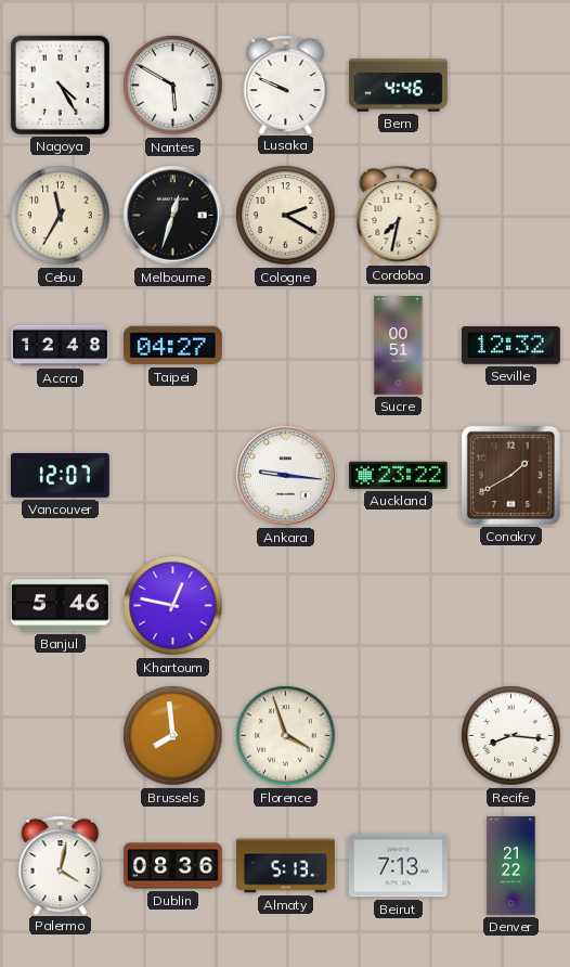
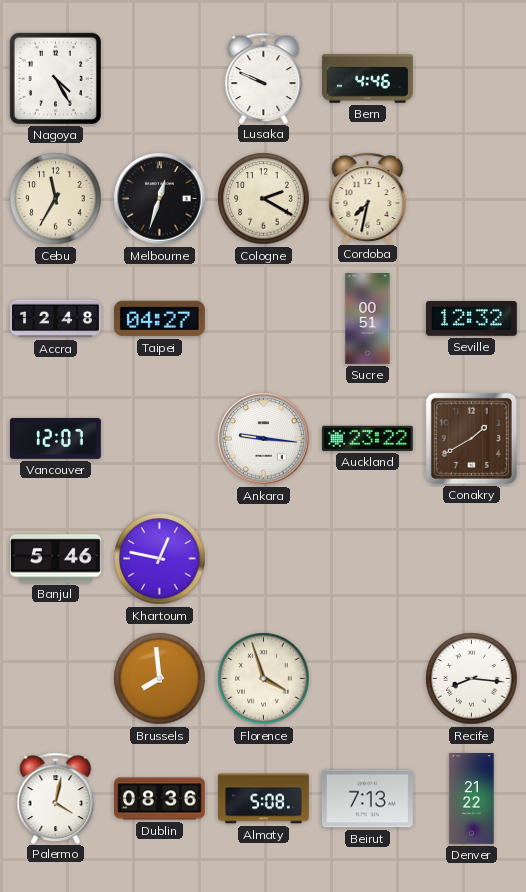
Nantes: 5:50 -> none
Almaty: 5:13 -> 5:08
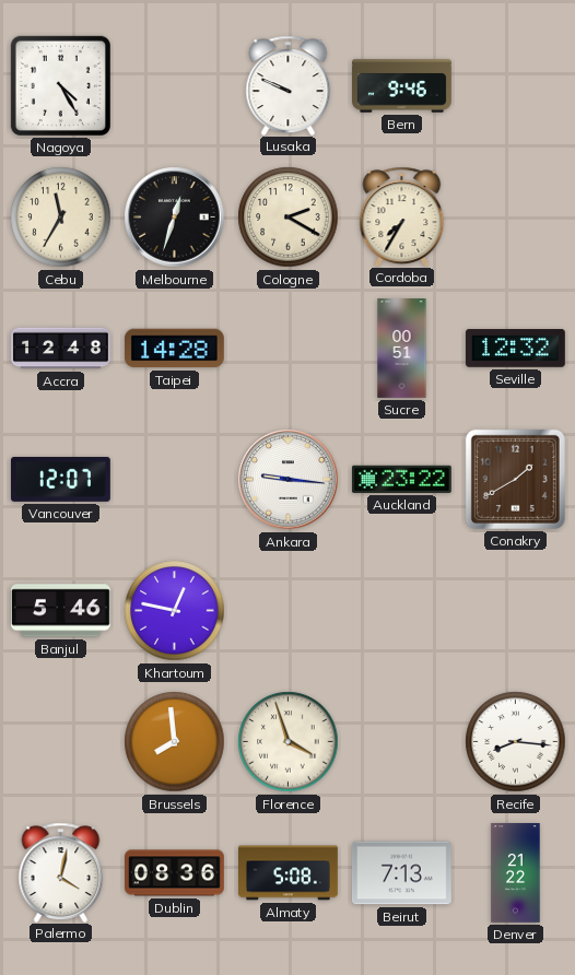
Bern: 4:46 -> 9:46
Cordoba: 7:32 -> 7:35
Taipei: 04:27 -> 14:28
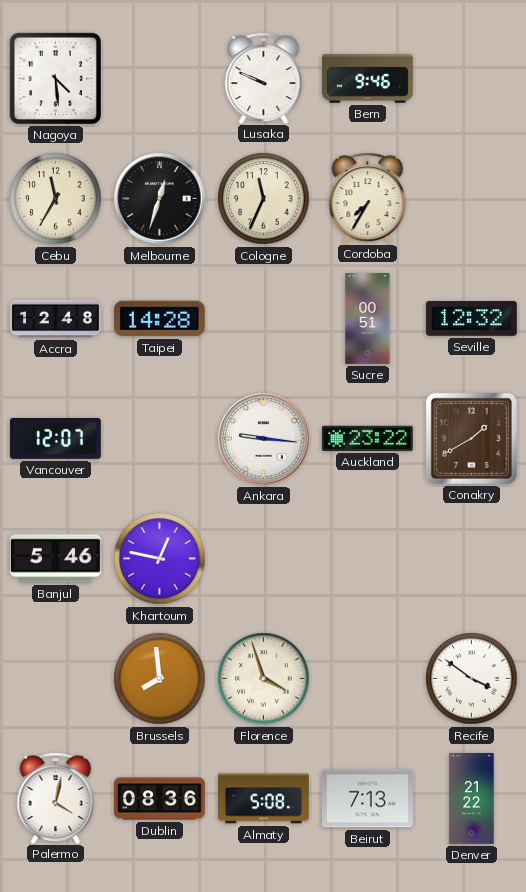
Nagoya: 4:25 -> 4:29
Cologne: 2:20 -> 11:34
Recife: 8:16 -> 3:51
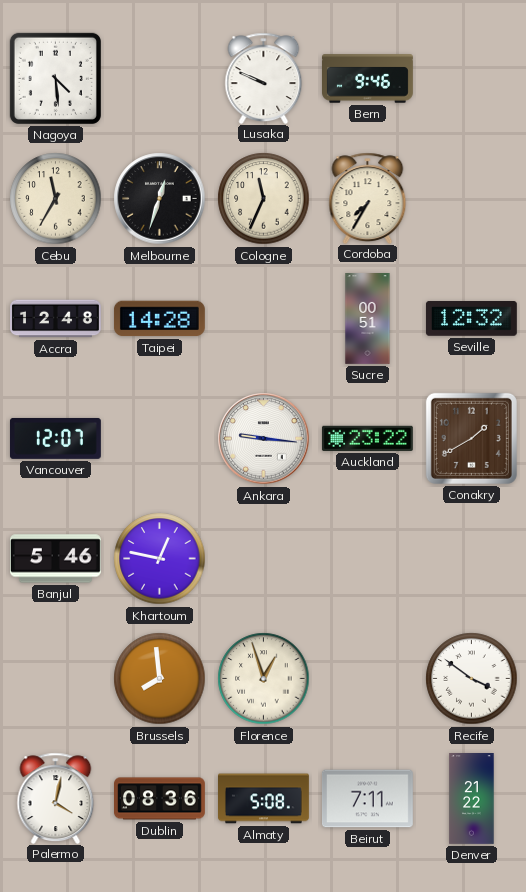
Florence: 3:57 -> 12:57
Beirut: 7:13 -> 7:11
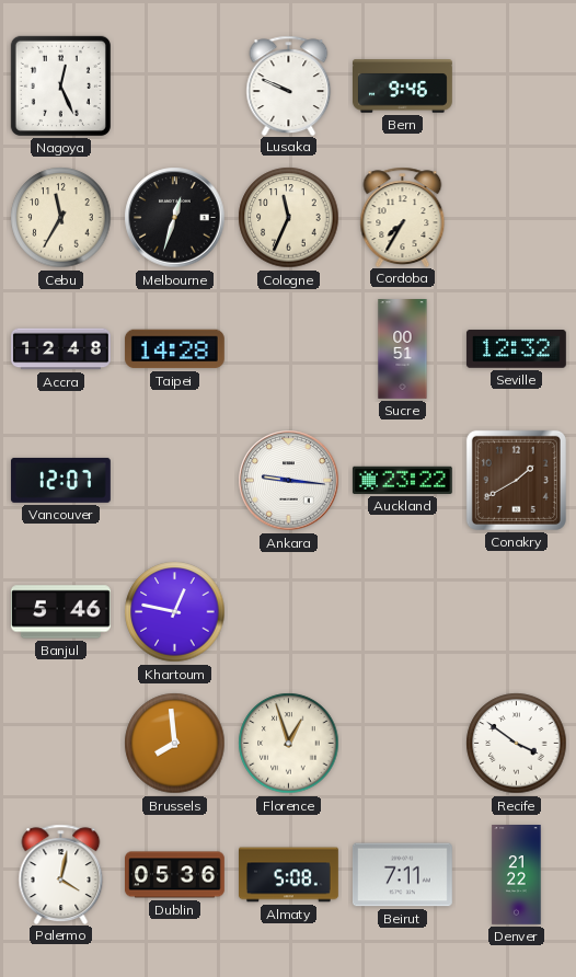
Nagoya: 4:29 -> 12:26
Dublin: 08:36 -> 05:36
